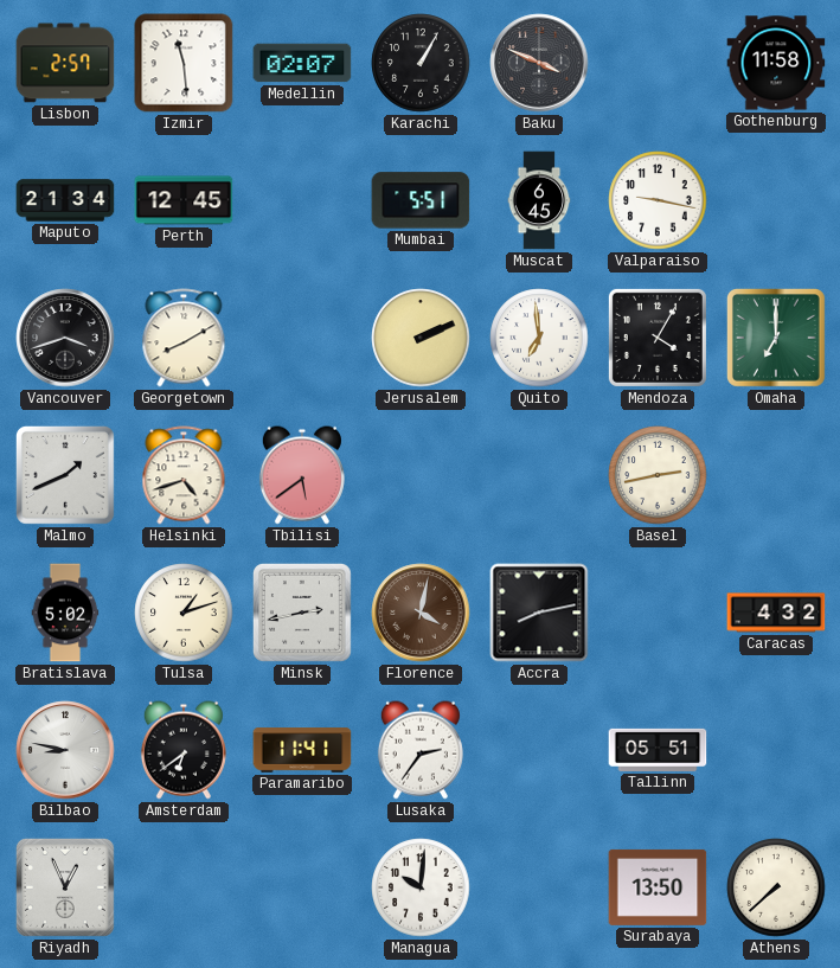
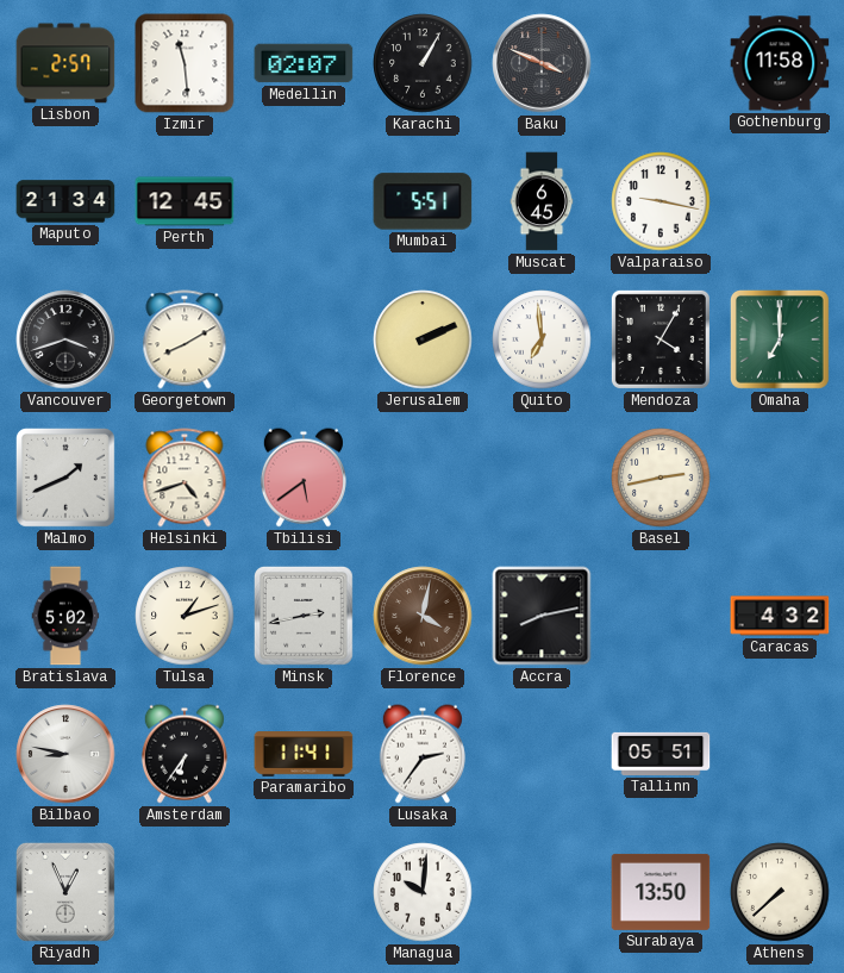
Amsterdam: 6:39 -> 6:36
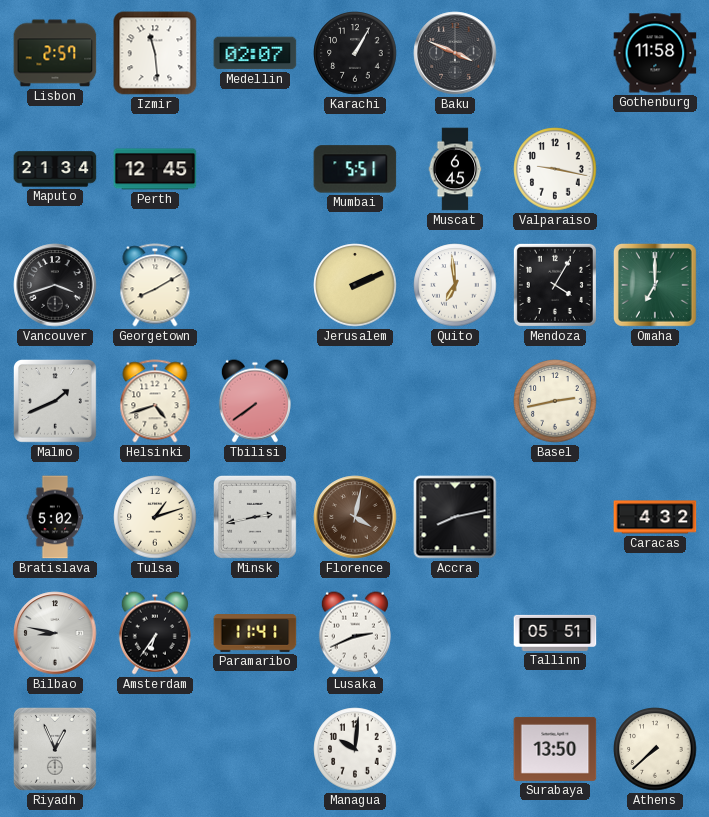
Tbilisi: 5:39 -> 7:39
Lusaka: 2:36 -> 2:41
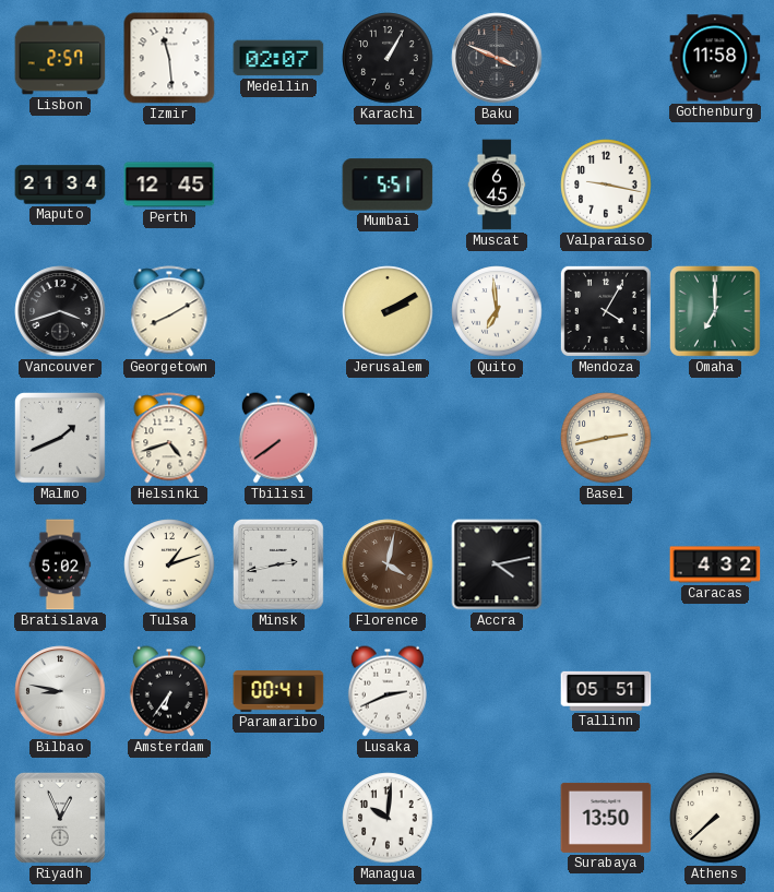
Jerusalem: 2:11 -> 2:10
Accra: 8:13 -> 4:13
Paramaribo: 11:41 -> 00:41
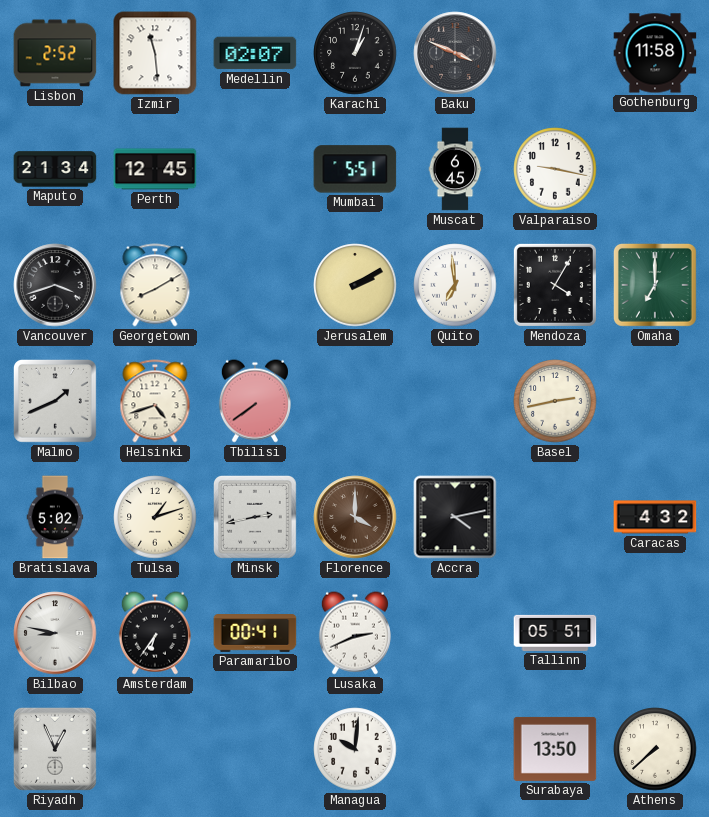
Lisbon: 2:57 -> 2:52
Karachi: 1:05 -> 1:03
Florence: 4:02 -> 4:00
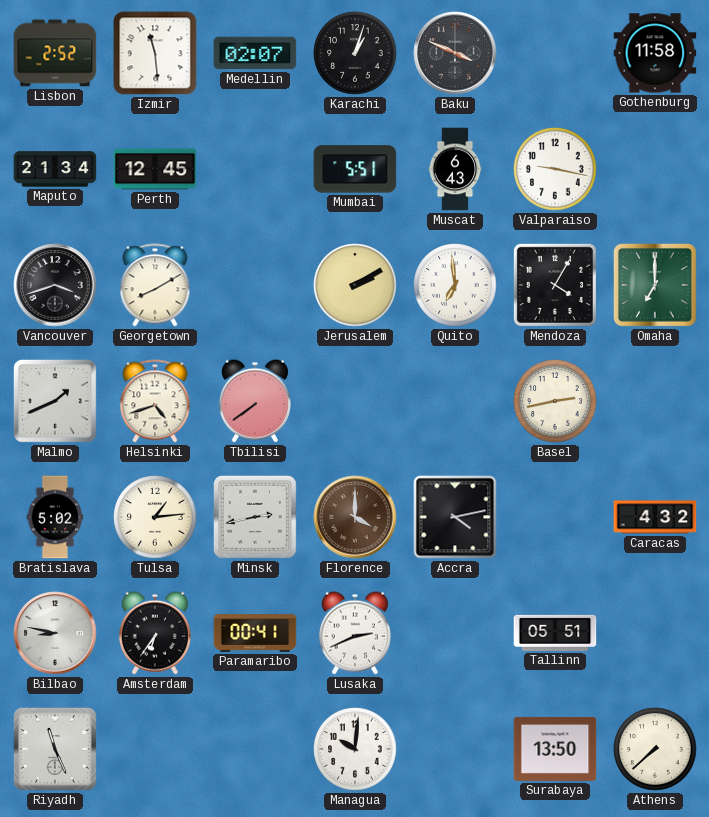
Muscat: 6:45 -> 6:43
Tulsa: 1:12 -> 1:14
Riyadh: 12:56 -> 11:26
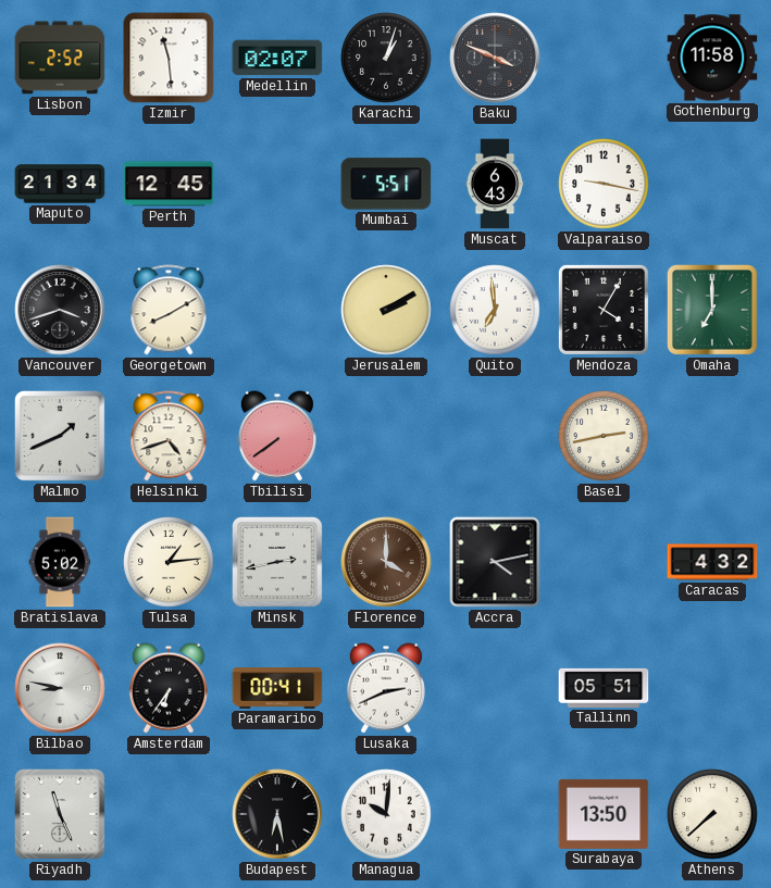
Budapest: none -> 6:28
